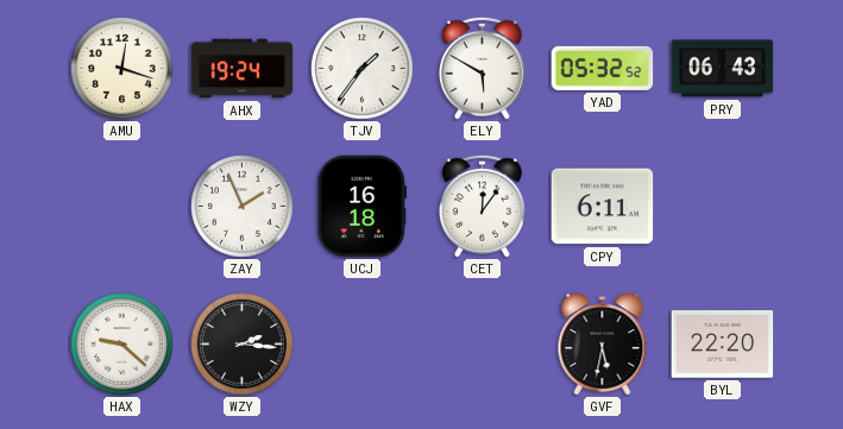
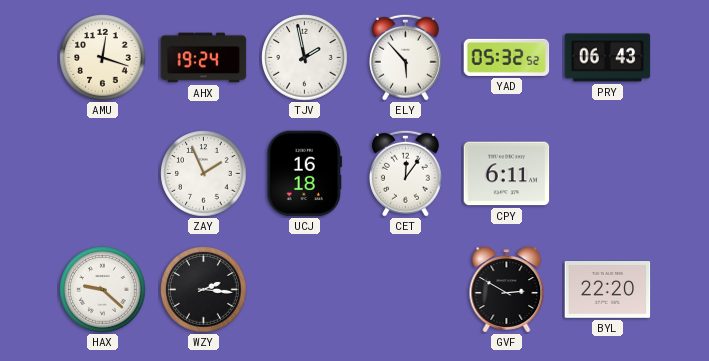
TJV: 1:36 -> 1:58
ELY: 5:50 -> 5:53
GVF: 5:32 -> 2:50
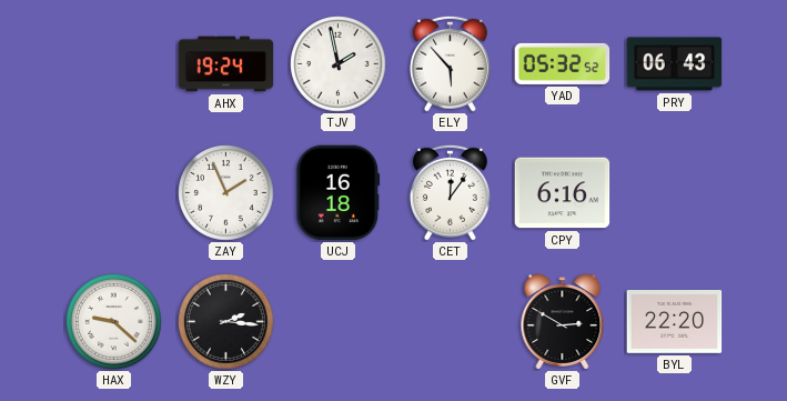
AMU: 12:18 -> none
CPY: 6:11 -> 6:16
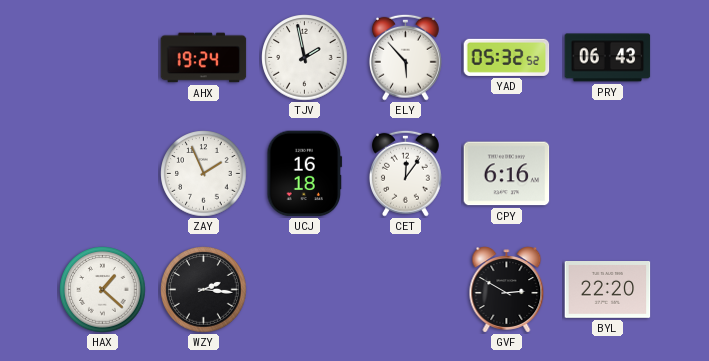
HAX: 9:22 -> 1:22
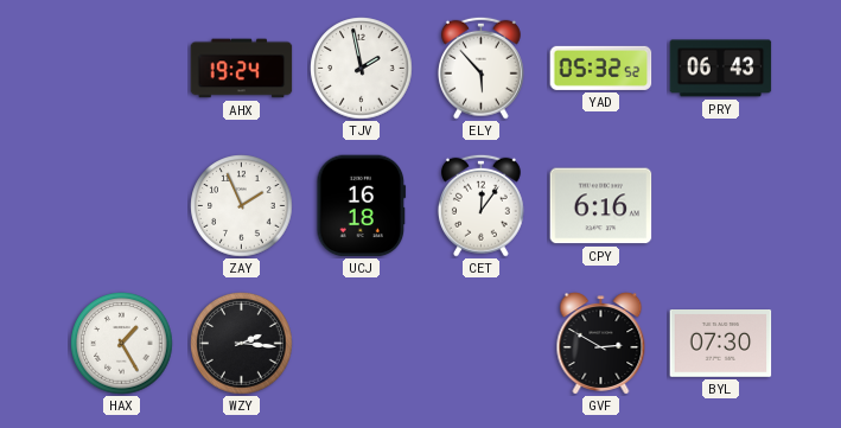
HAX: 1:22 -> 1:25
BYL: 22:20 -> 07:30
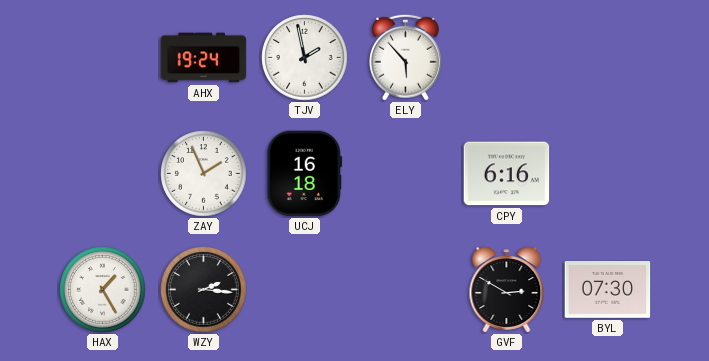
YAD: 05:32 -> none
PRY: 06:43 -> none
CET: 12:06 -> none
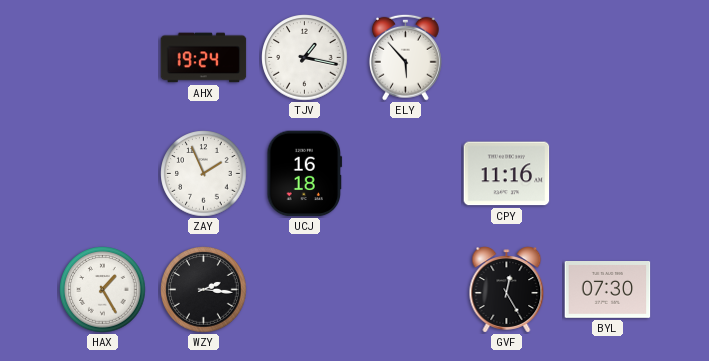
TJV: 1:58 -> 1:17
CPY: 6:16 -> 11:16
GVF: 2:50 -> 12:25
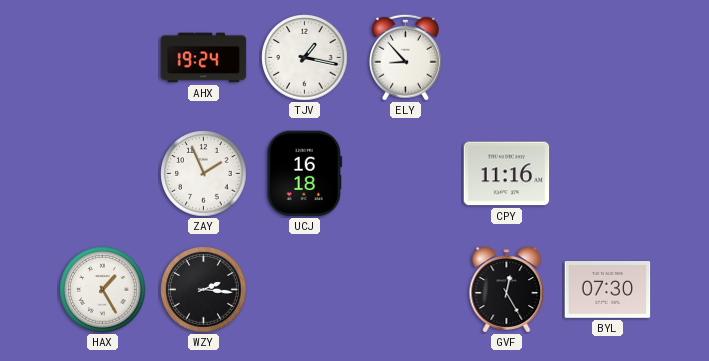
ELY: 5:53 -> 8:53
